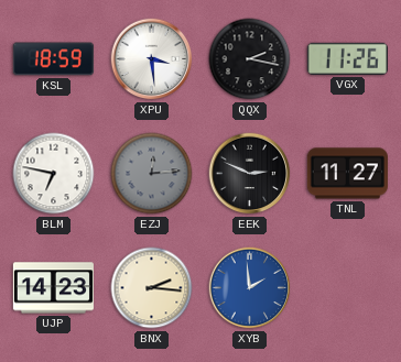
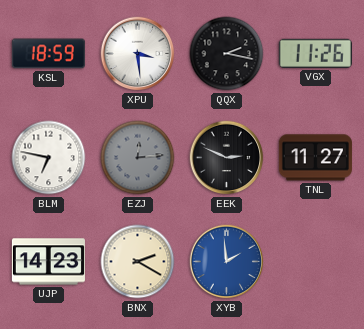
BNX: 2:16 -> 2:20
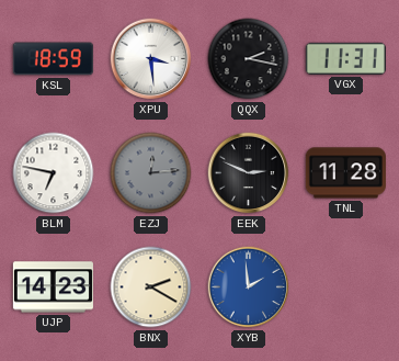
VGX: 11:26 -> 11:31
TNL: 11:27 -> 11:28
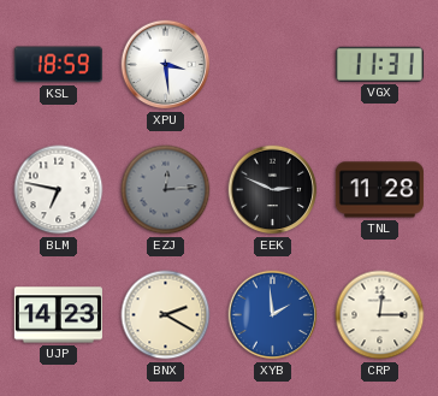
QQX: 2:17 -> none
CRP: none -> 12:15
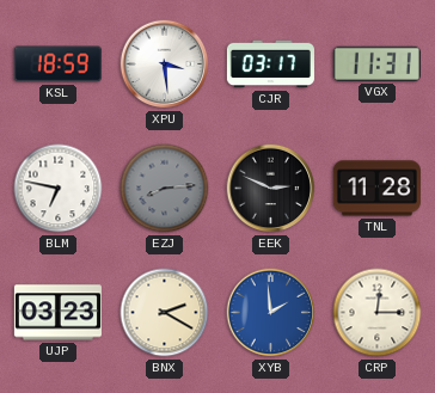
CJR: none -> 03:17
EZJ: 12:14 -> 8:14
UJP: 14:23 -> 03:23
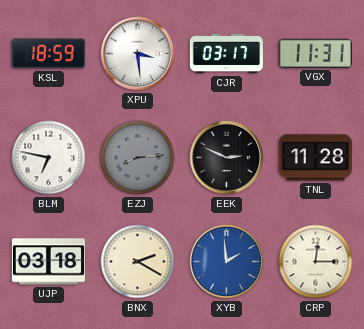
UJP: 03:23 -> 03:18
